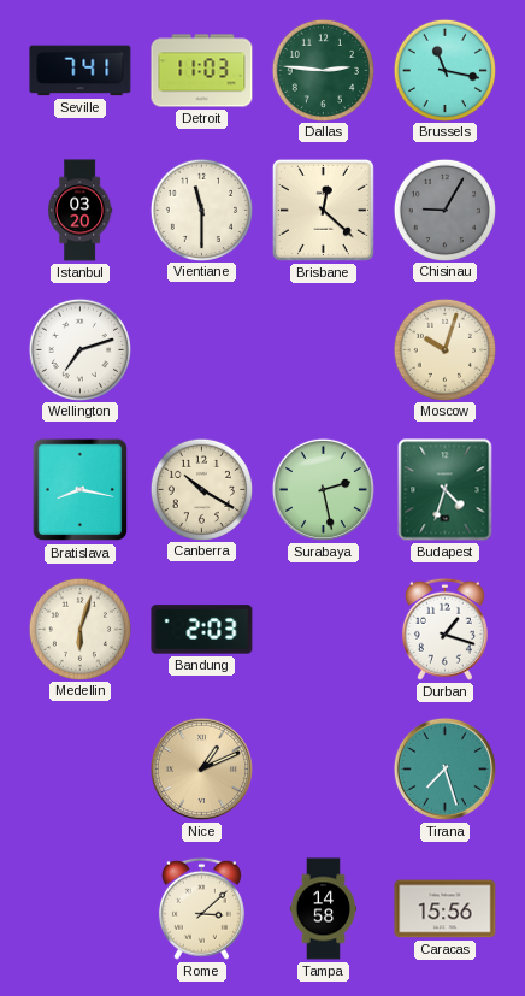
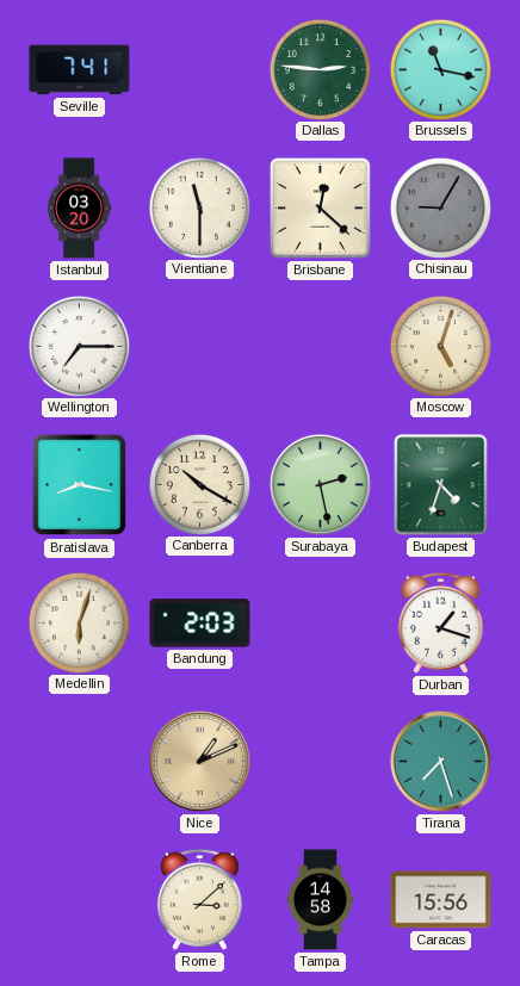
Detroit: 11:03 -> none
Wellington: 7:12 -> 7:15
Moscow: 10:03 -> 5:03
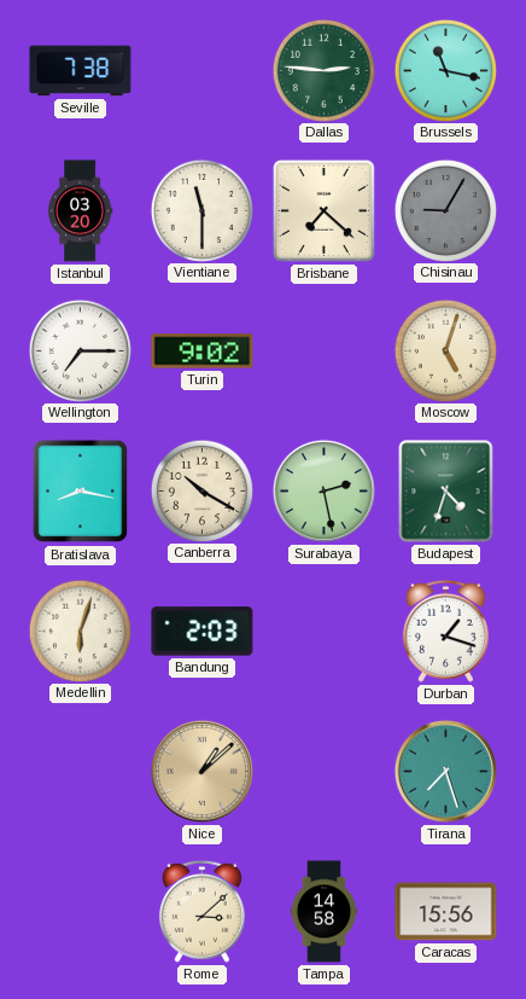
Seville: 7:41 -> 7:38
Brisbane: 12:22 -> 7:22
Turin: none -> 9:02
Nice: 1:11 -> 1:08
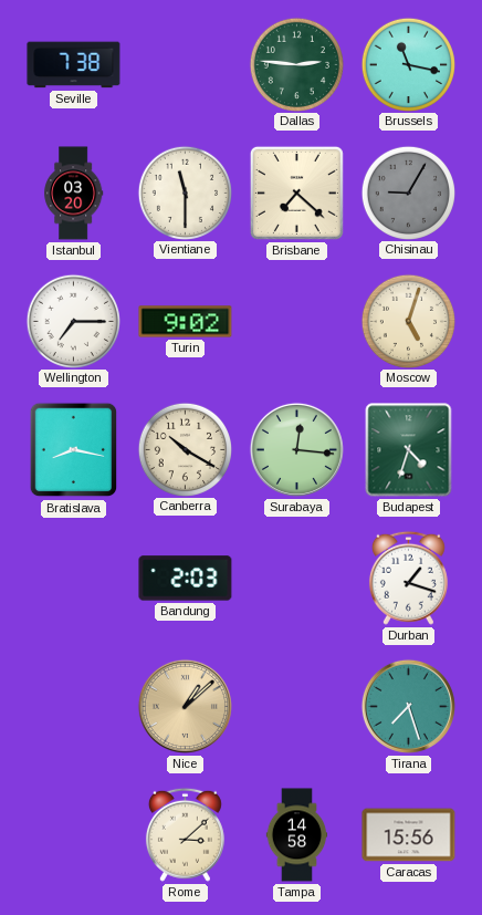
Surabaya: 2:28 -> 12:16
Medellin: 6:03 -> none
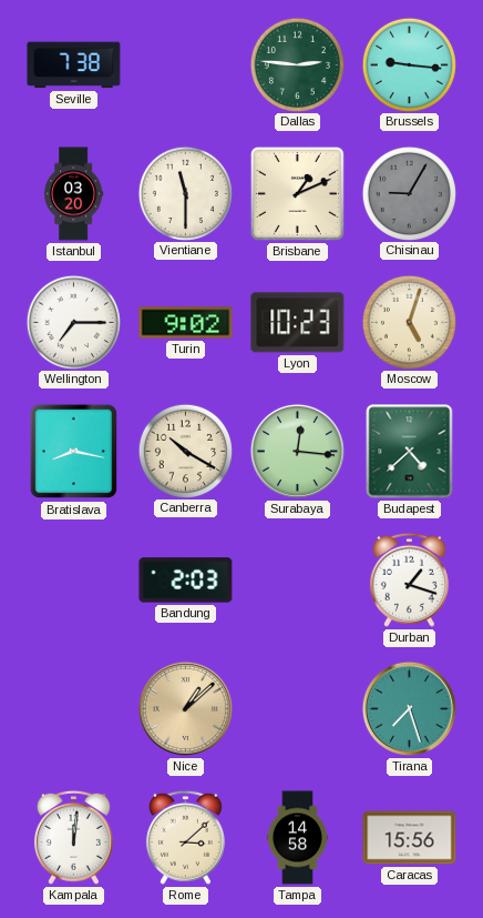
Brussels: 11:17 -> 9:16
Brisbane: 7:22 -> 1:11
Lyon: none -> 10:23
Budapest: 4:33 -> 4:38
Kampala: none -> 12:01
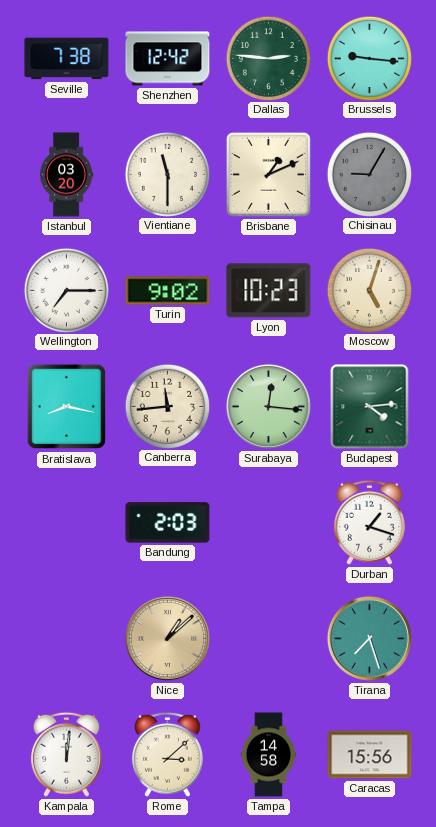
Shenzhen: none -> 12:42
Canberra: 10:20 -> 11:44
Budapest: 4:38 -> 4:14
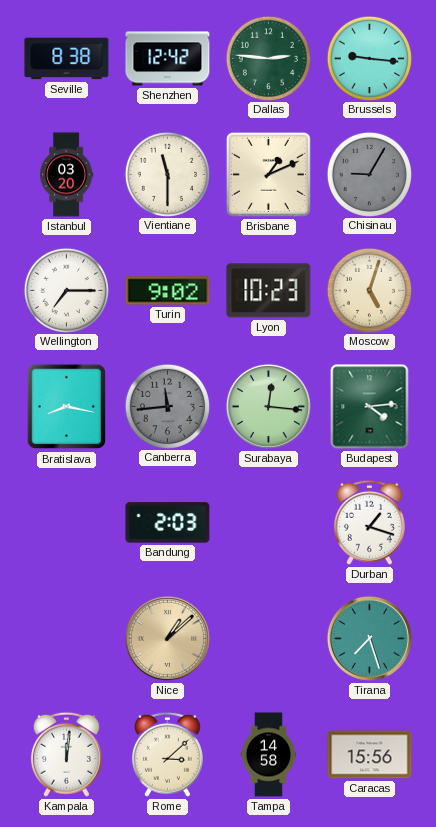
Seville: 7:38 -> 8:38
Canberra dial: cream -> grey
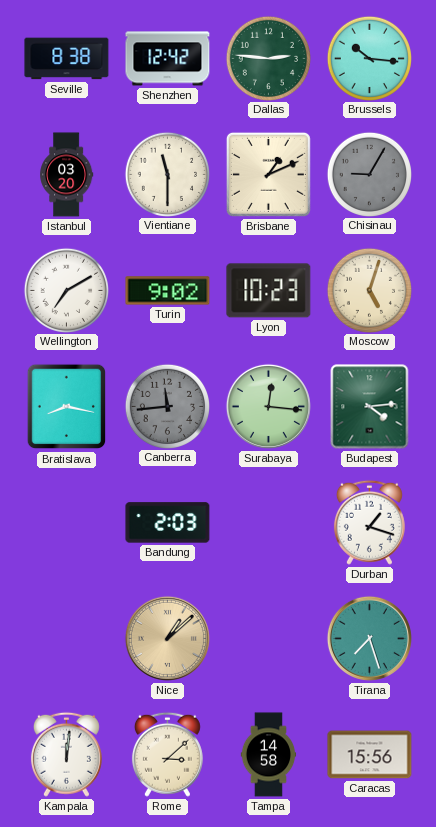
Brussels: 9:16 -> 10:16
Wellington: 7:15 -> 7:10
